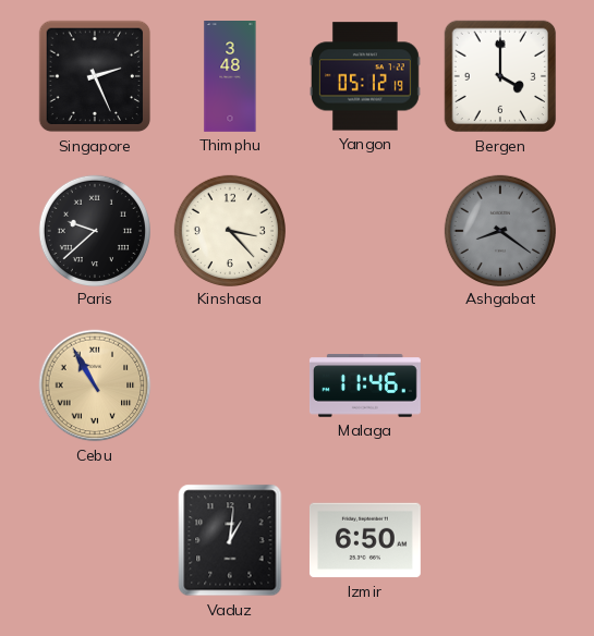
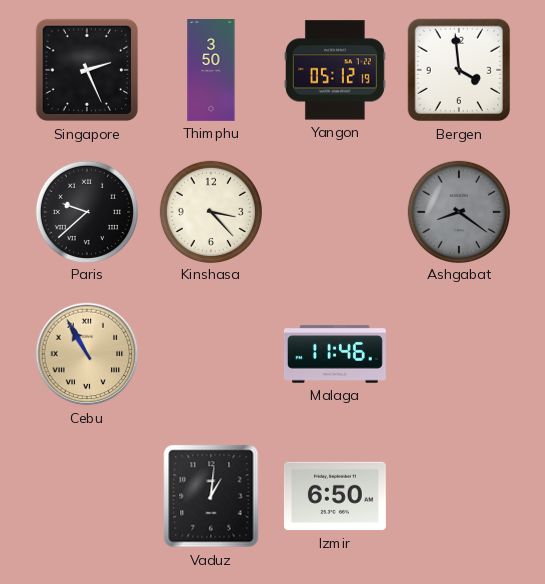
Thimphu: 3:48 -> 3:50
Bergen: 4:00 -> 3:59
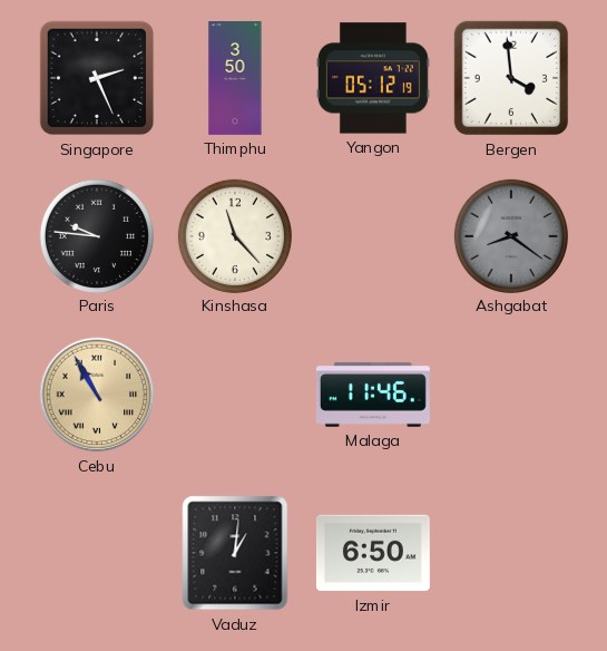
Paris: 9:38 -> 9:46
Kinshasa: 3:23 -> 11:23
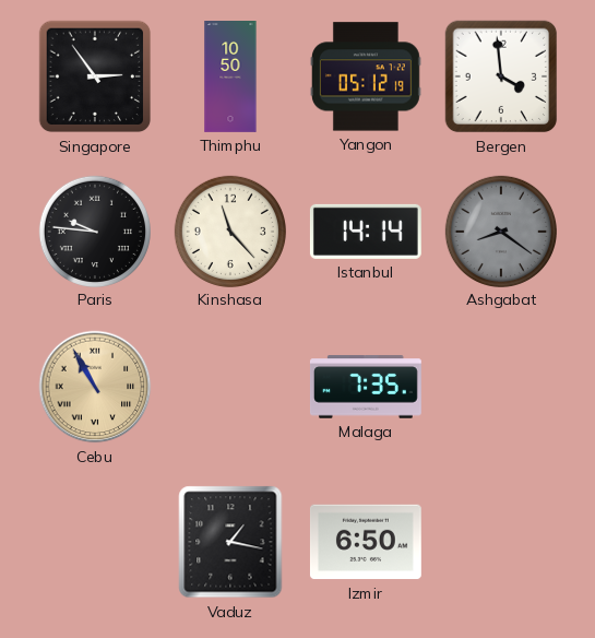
Singapore: 2:26 -> 2:54
Thimphu: 3:50 -> 10:50
Istanbul: none -> 14:14
Malaga: 11:46 -> 7:35
Vaduz: 1:01 -> 1:17
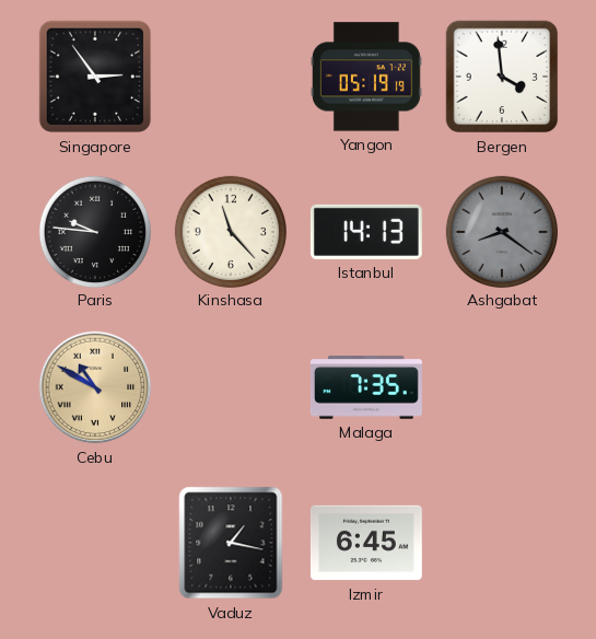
Thimphu: 10:50 -> none
Yangon: 05:12 -> 05:19
Istanbul: 14:14 -> 14:13
Cebu: 10:55 -> 10:50
Izmir: 6:50 -> 6:45
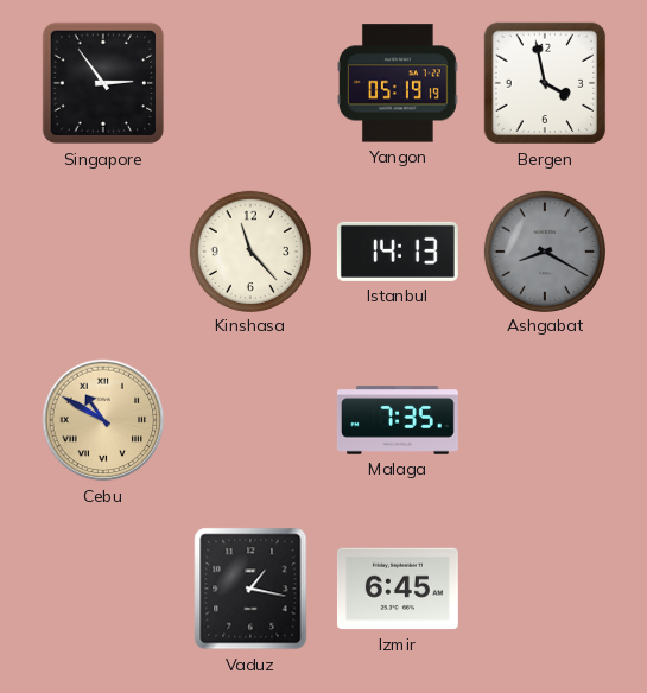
Bergen: 3:59 -> 3:58
Paris: 9:46 -> none
Ashgabat: 8:21 -> 8:20
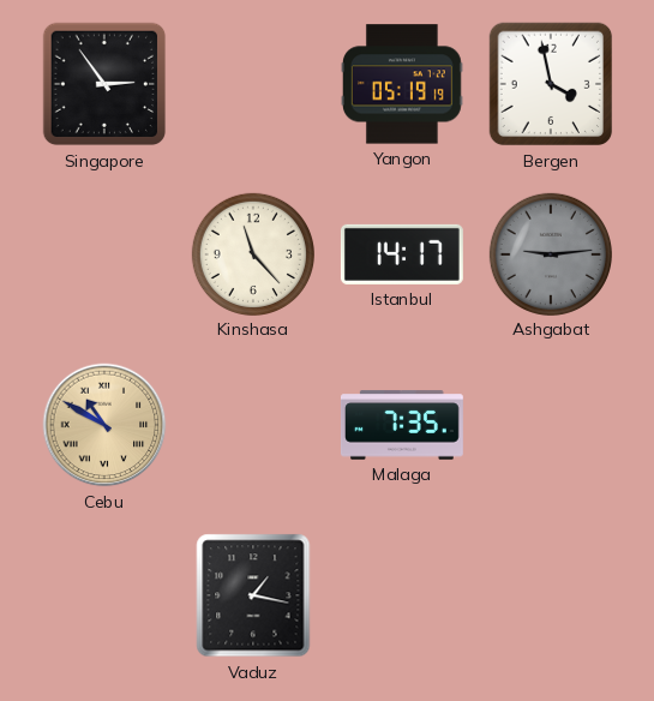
Istanbul: 14:13 -> 14:17
Ashgabat: 8:20 -> 9:14
Izmir: 6:45 -> none
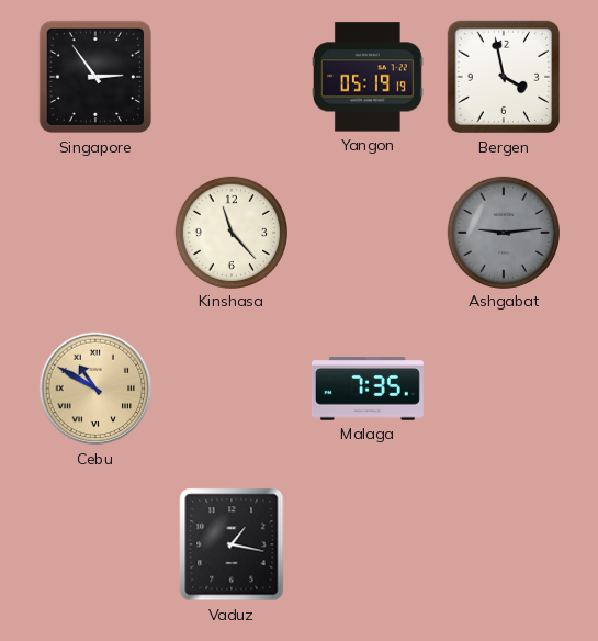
Istanbul: 14:17 -> none
